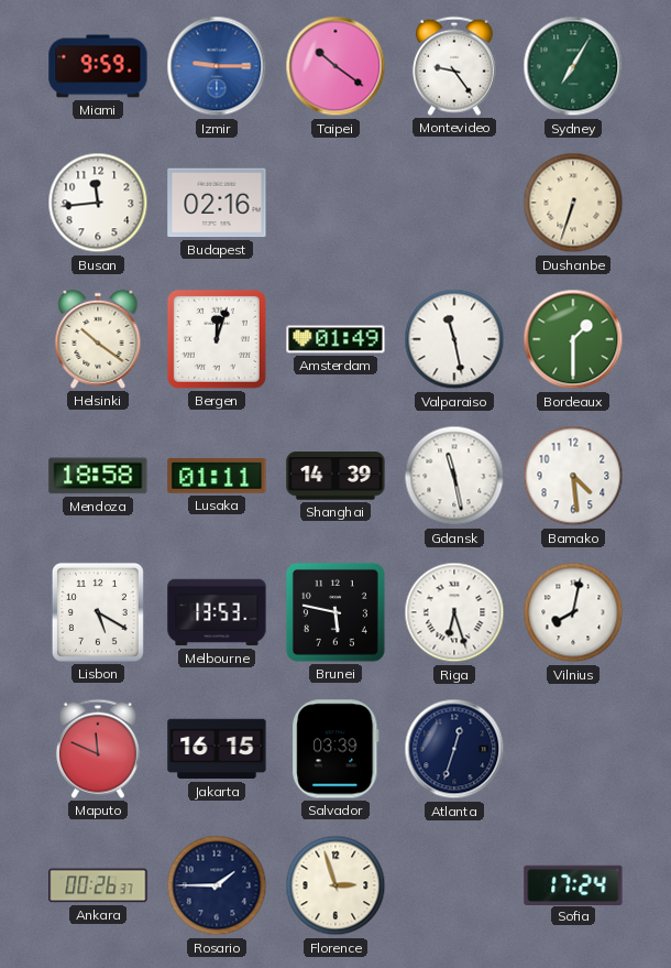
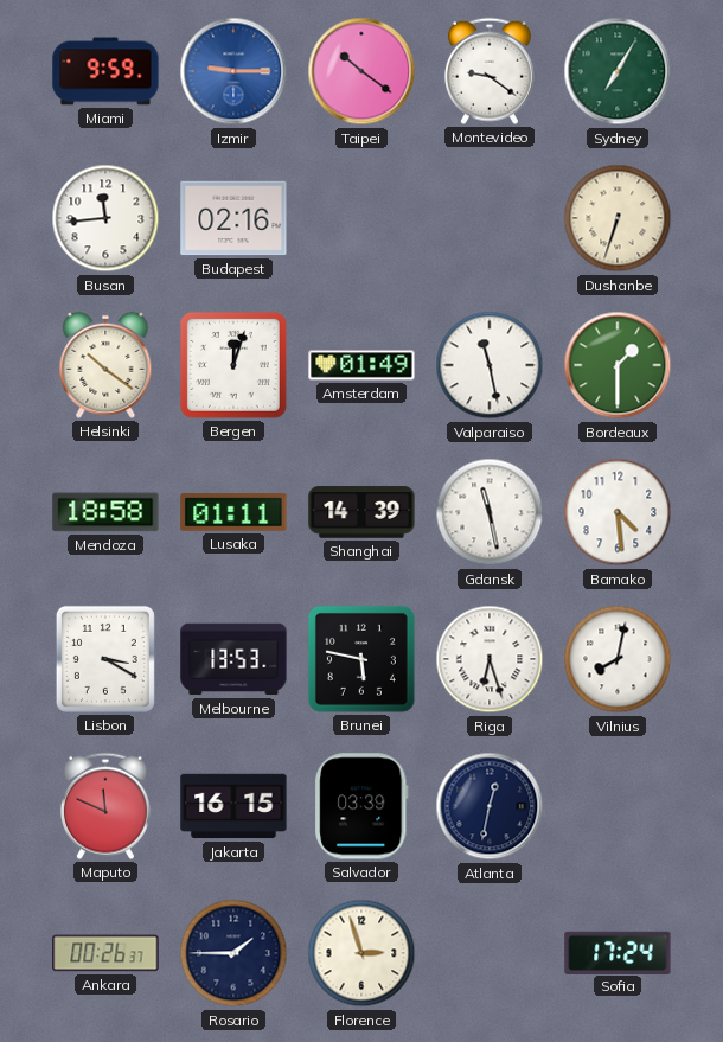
Montevideo: 9:24 -> 9:21
Lisbon: 5:20 -> 3:20
Atlanta: 12:33 -> 12:32
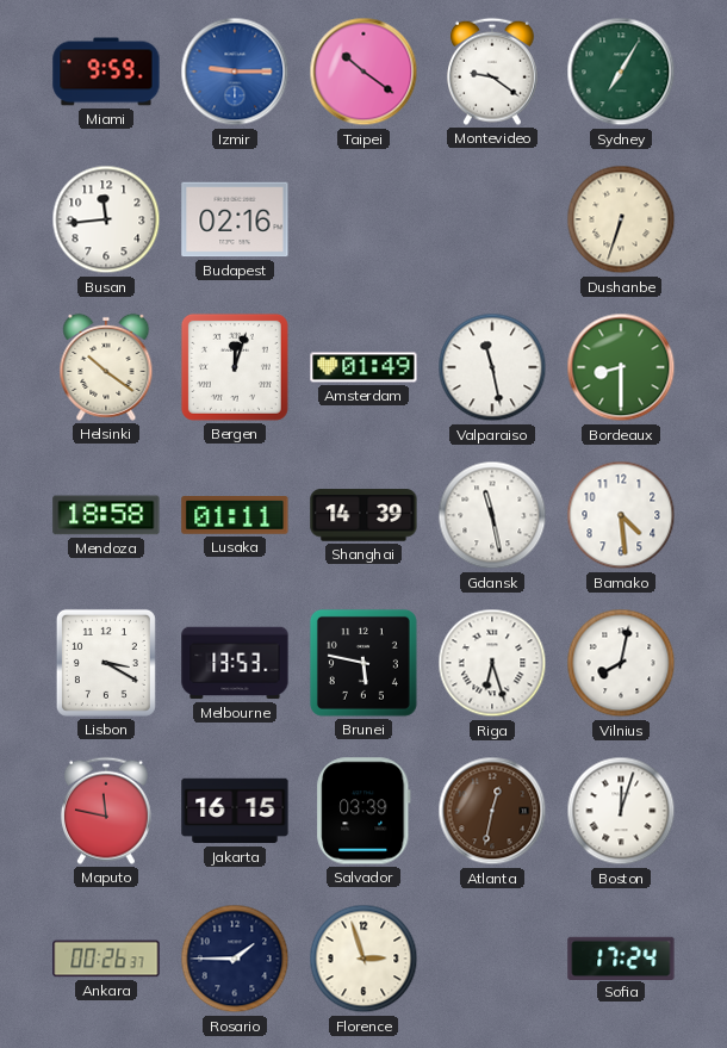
Bordeaux: 1:30 -> 8:30
Maputo: 11:49 -> 11:47
Atlanta dial: navy -> brown
Boston: none -> 12:03
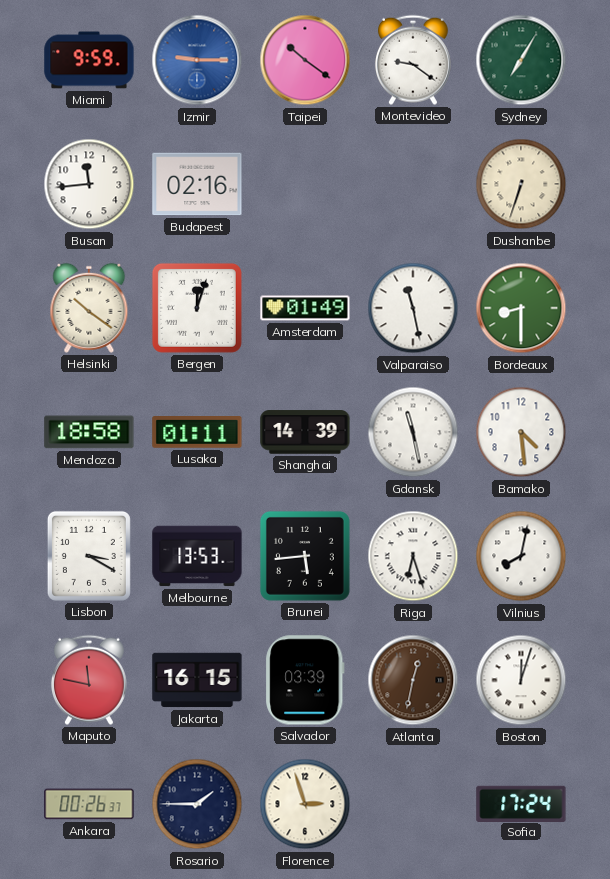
Brunei: 5:47 -> 5:44
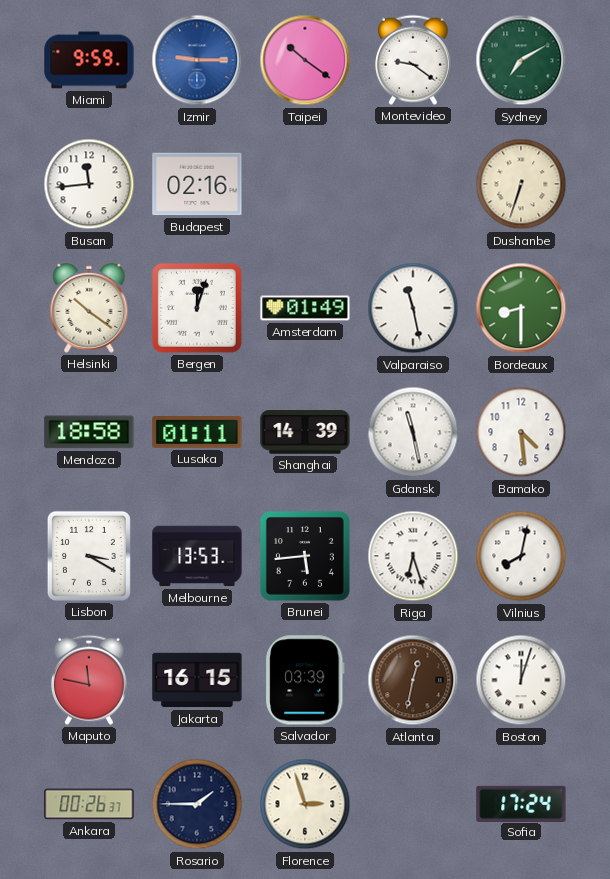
Sydney: 7:05 -> 7:10
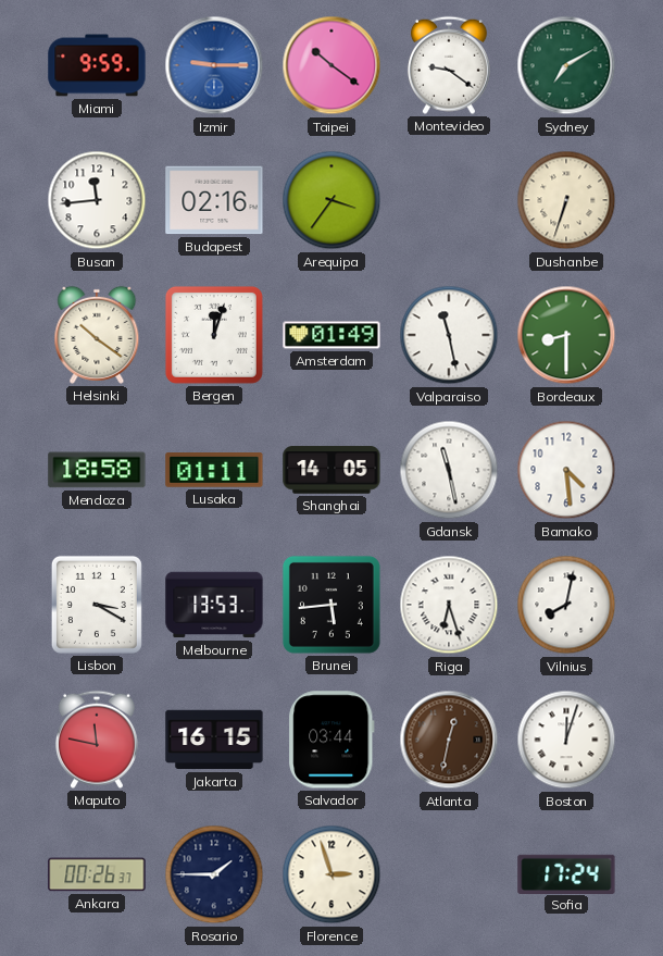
Arequipa: none -> 3:36
Shanghai: 14:39 -> 14:05
Salvador: 03:39 -> 03:44
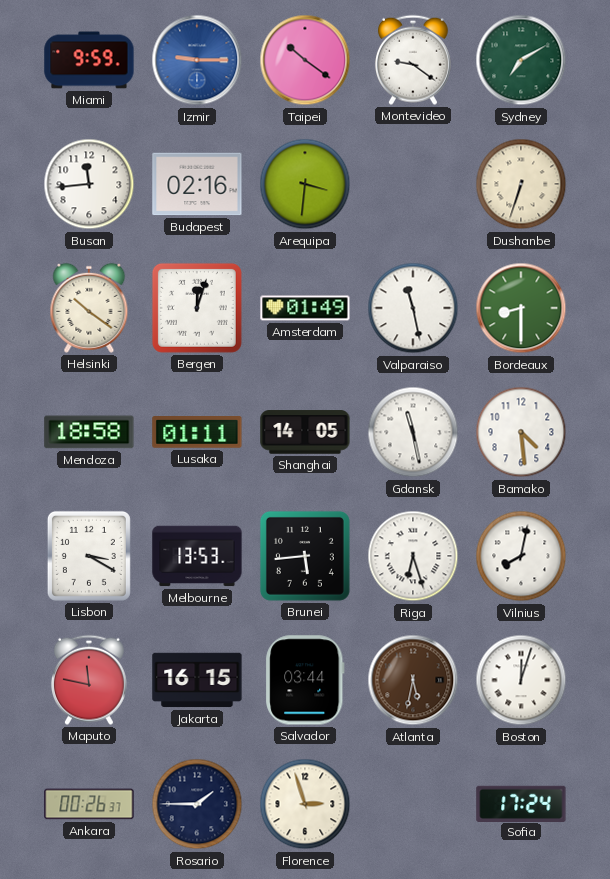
Arequipa: 3:36 -> 3:31
Atlanta: 12:32 -> 5:32
